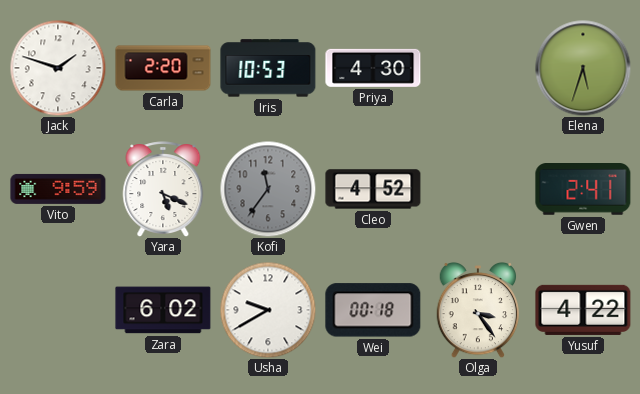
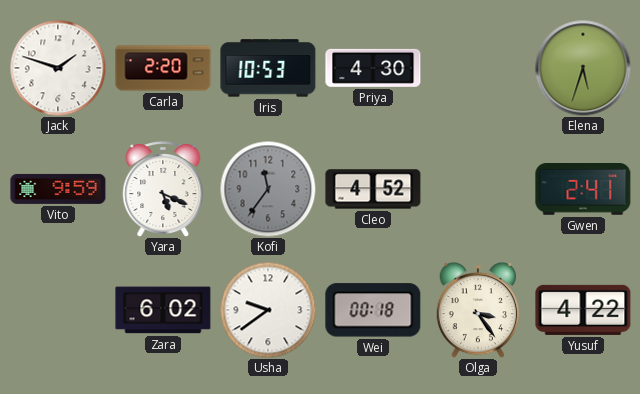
Usha: 9:40 -> 9:39
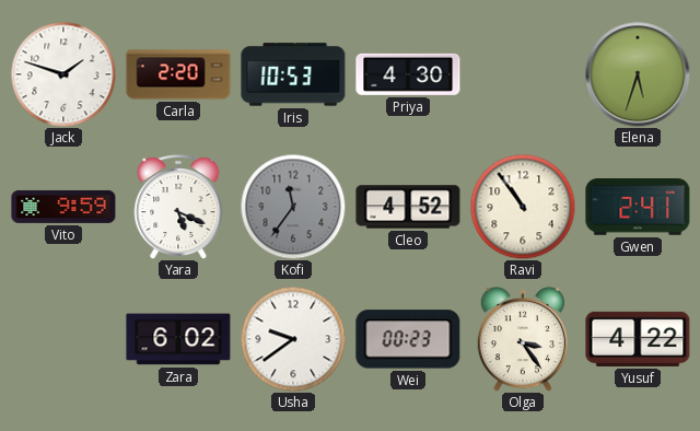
Ravi: none -> 10:54
Wei: 00:18 -> 00:23
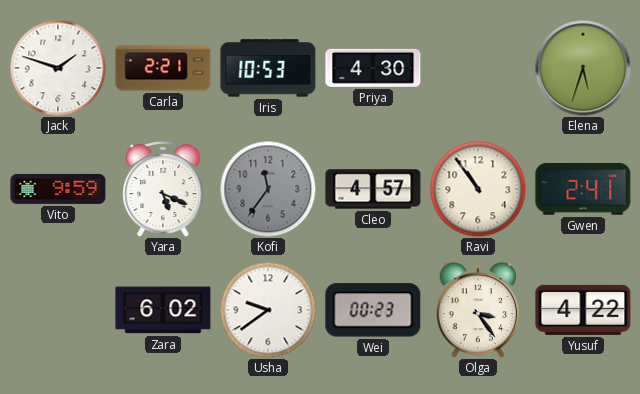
Carla: 2:20 -> 2:21
Cleo: 4:52 -> 4:57
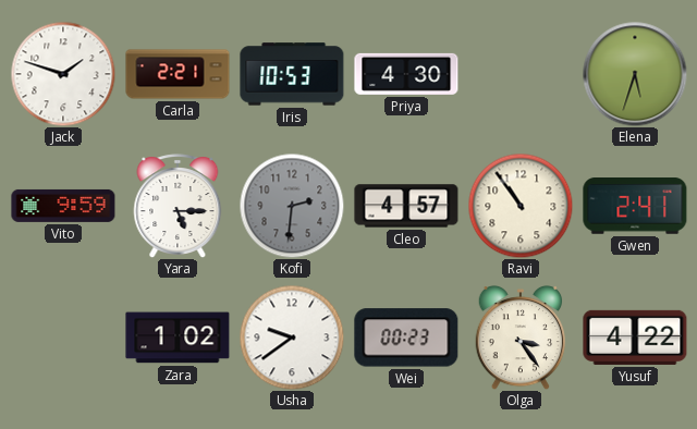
Yara: 5:19 -> 5:15
Kofi: 11:36 -> 2:31
Zara: 6:02 -> 1:02
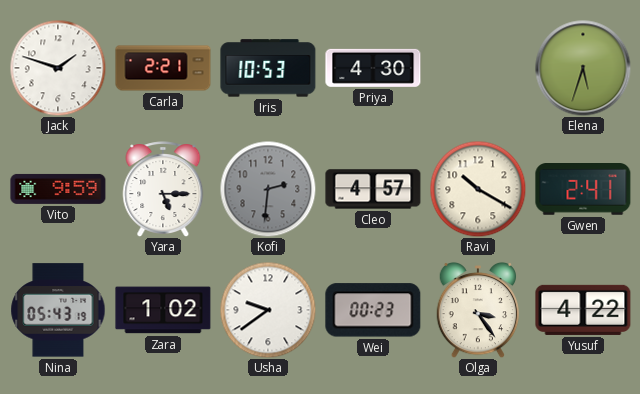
Ravi: 10:54 -> 10:20
Nina: none -> 05:43
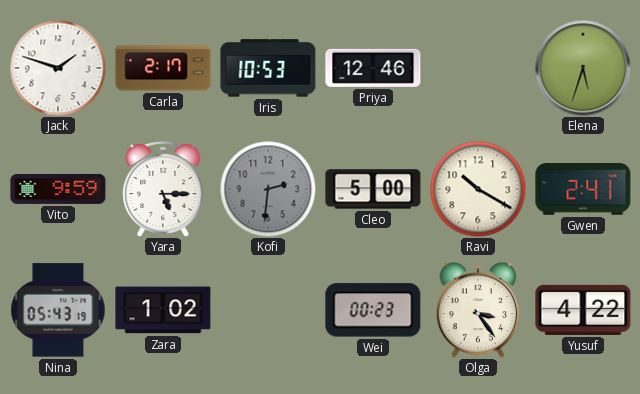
Carla: 2:21 -> 2:17
Priya: 4:30 -> 12:46
Cleo: 4:57 -> 5:00
Usha: 9:39 -> none
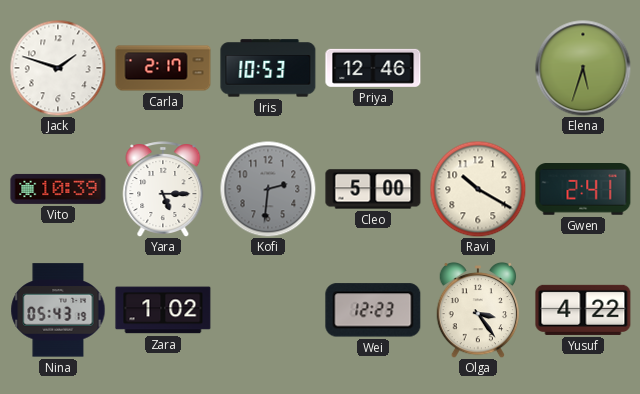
Vito: 9:59 -> 10:39
Wei: 00:23 -> 12:23
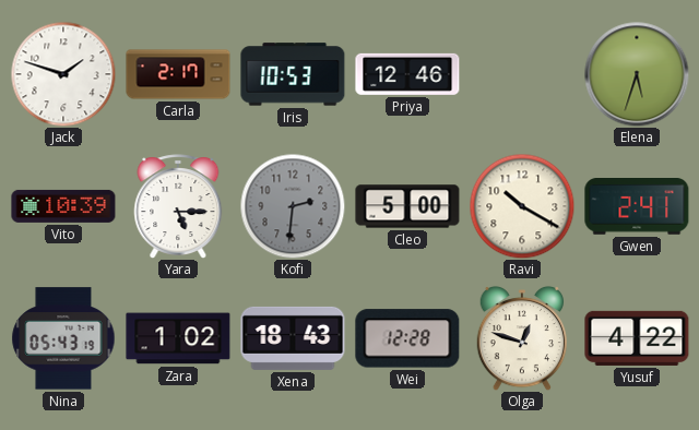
Xena: none -> 18:43
Wei: 12:23 -> 12:28
Olga: 3:24 -> 12:48
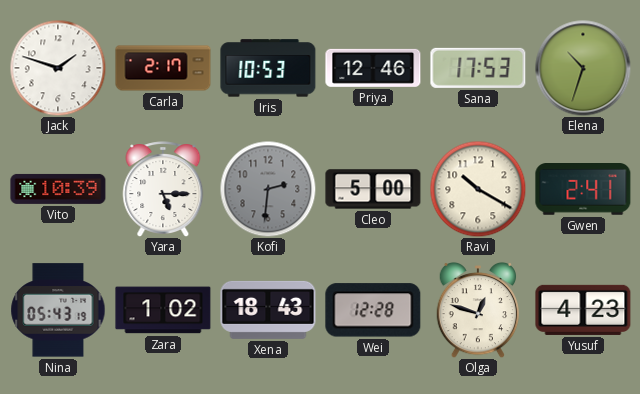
Sana: none -> 17:53
Elena: 5:33 -> 10:33
Yusuf: 4:22 -> 4:23
